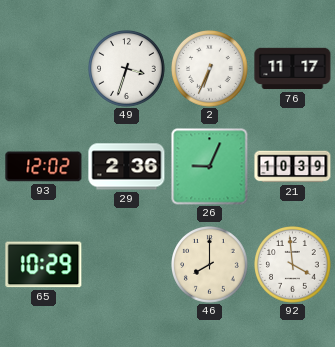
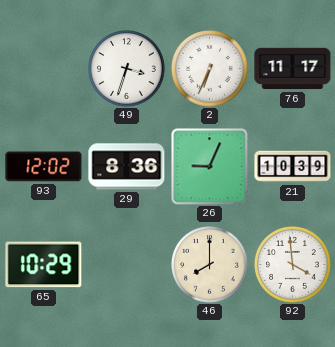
29: 2:36 -> 8:36
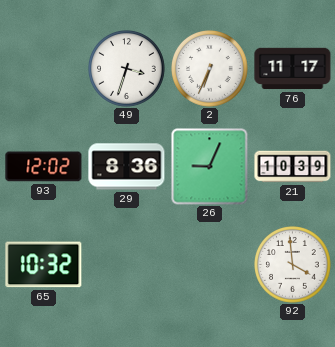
65: 10:29 -> 10:32
46: 8:00 -> none
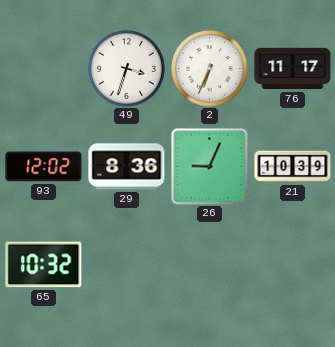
92: 3:59 -> none
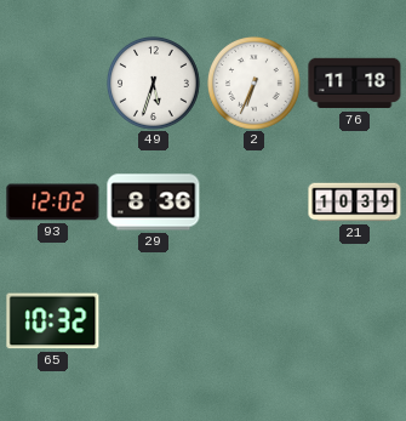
49: 3:33 -> 5:33
76: 11:17 -> 11:18
26: 9:04 -> none
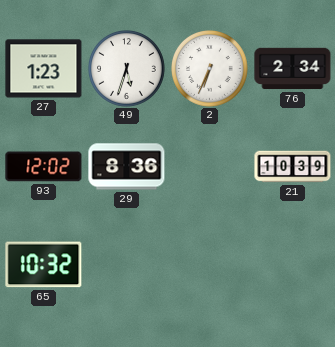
27: none -> 1:23
76: 11:18 -> 2:34
